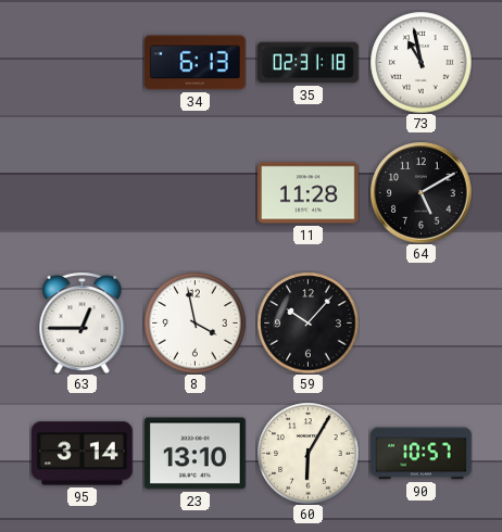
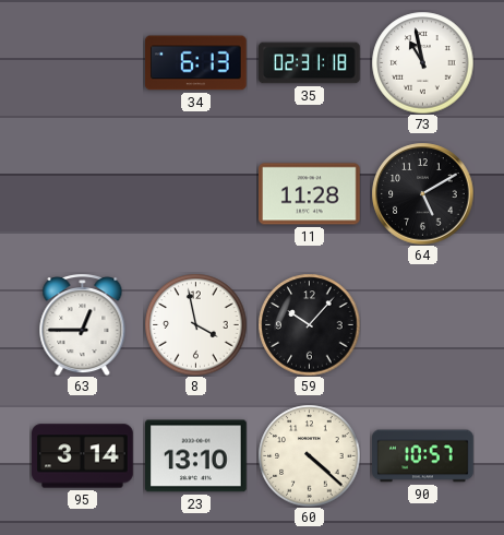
60: 6:05 -> 4:22
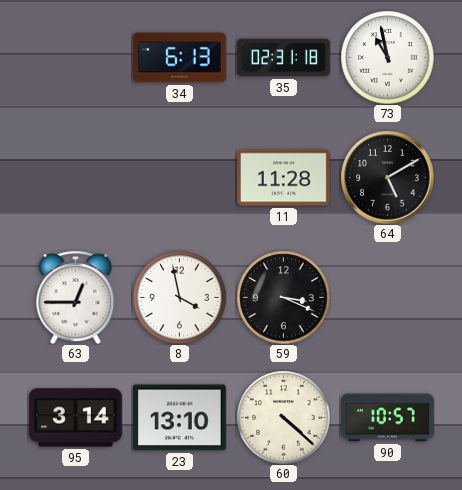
59: 10:07 -> 3:19
